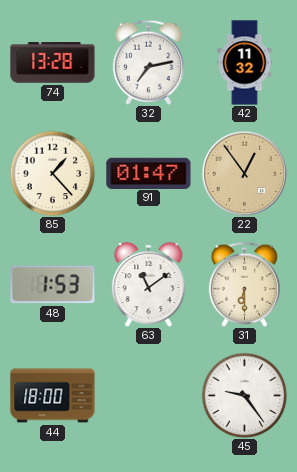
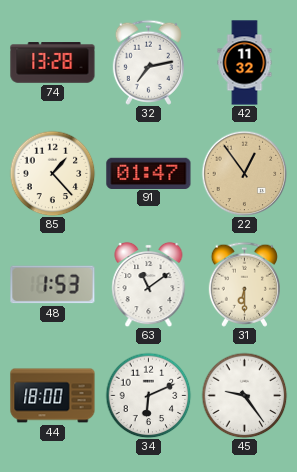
34: none -> 6:11
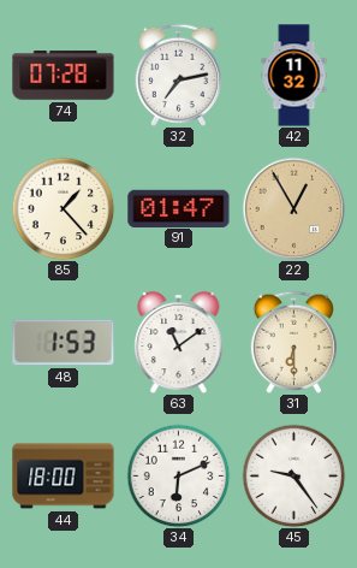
74: 13:28 -> 07:28
22: 12:54 -> 12:55
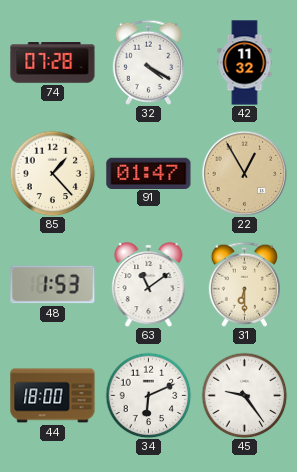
32: 7:13 -> 4:20
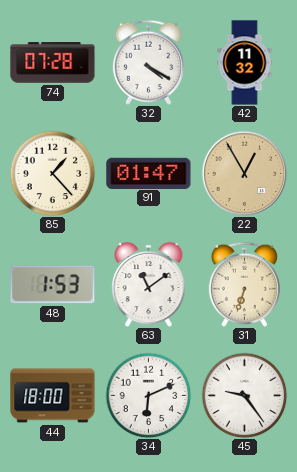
31: 6:30 -> 6:33
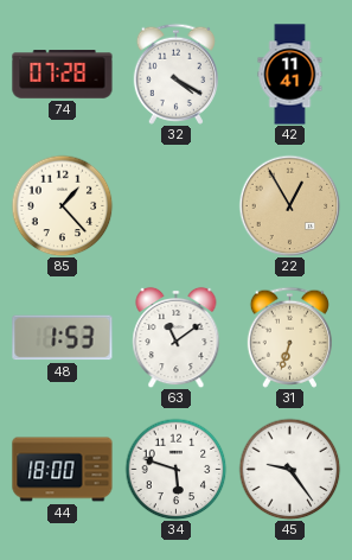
42: 11:32 -> 11:41
91: 01:47 -> none
34: 6:11 -> 5:48
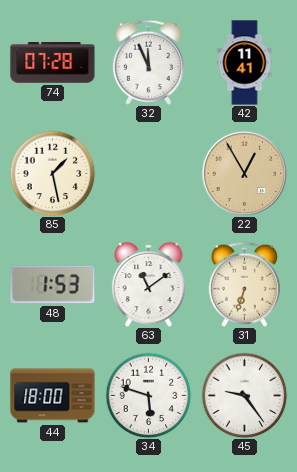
32: 4:20 -> 11:56
85: 1:23 -> 1:28
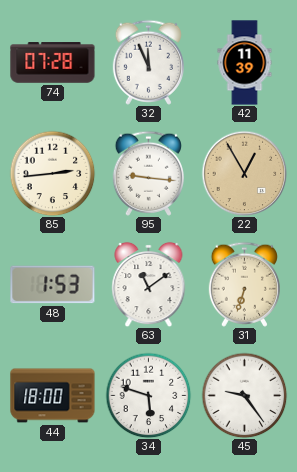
42: 11:41 -> 11:39
85: 1:28 -> 2:44
95: none -> 9:16
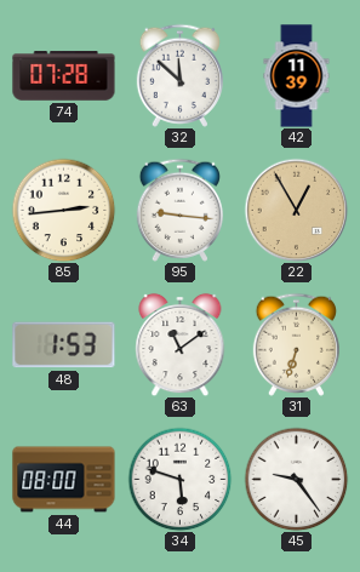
32: 11:56 -> 11:52
44: 18:00 -> 08:00
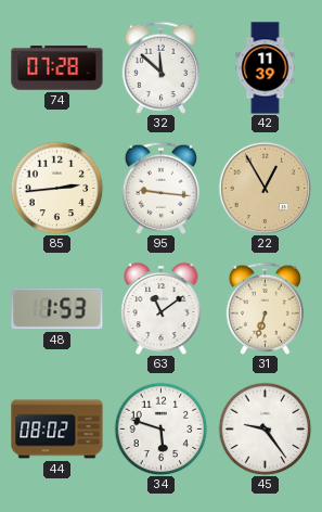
44: 08:00 -> 08:02
